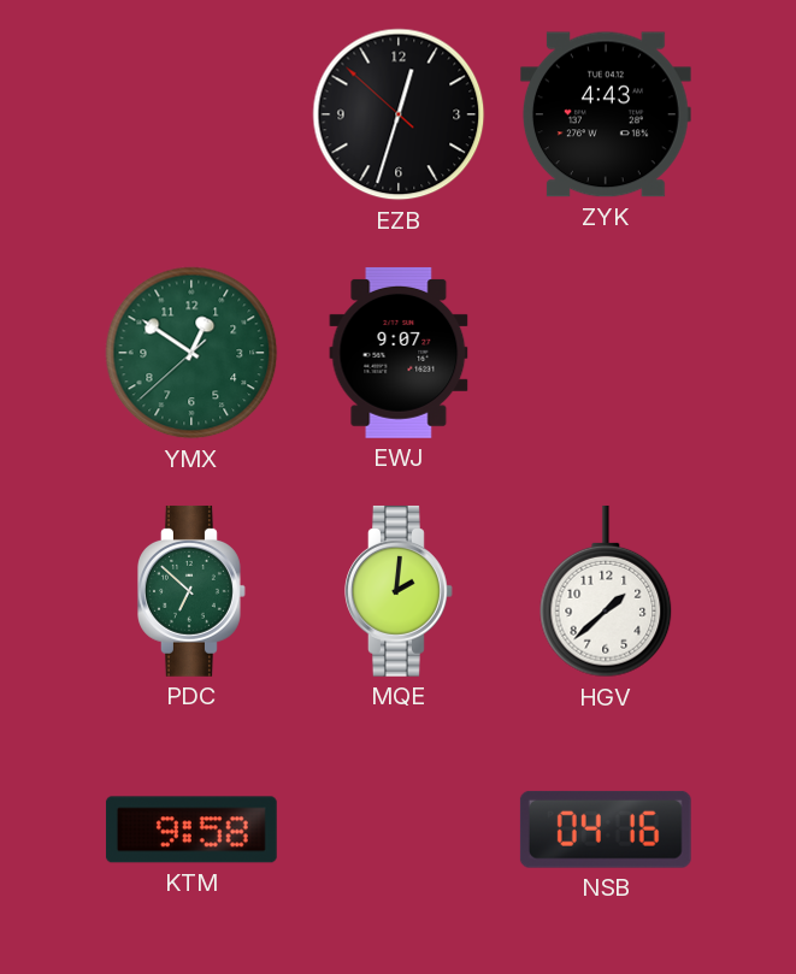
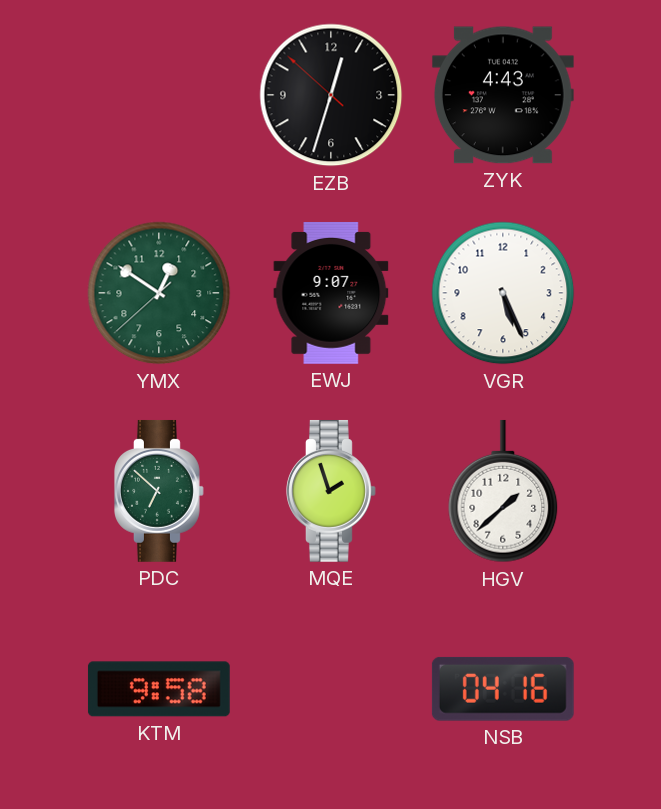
VGR: none -> 5:26
MQE: 2:01 -> 1:57
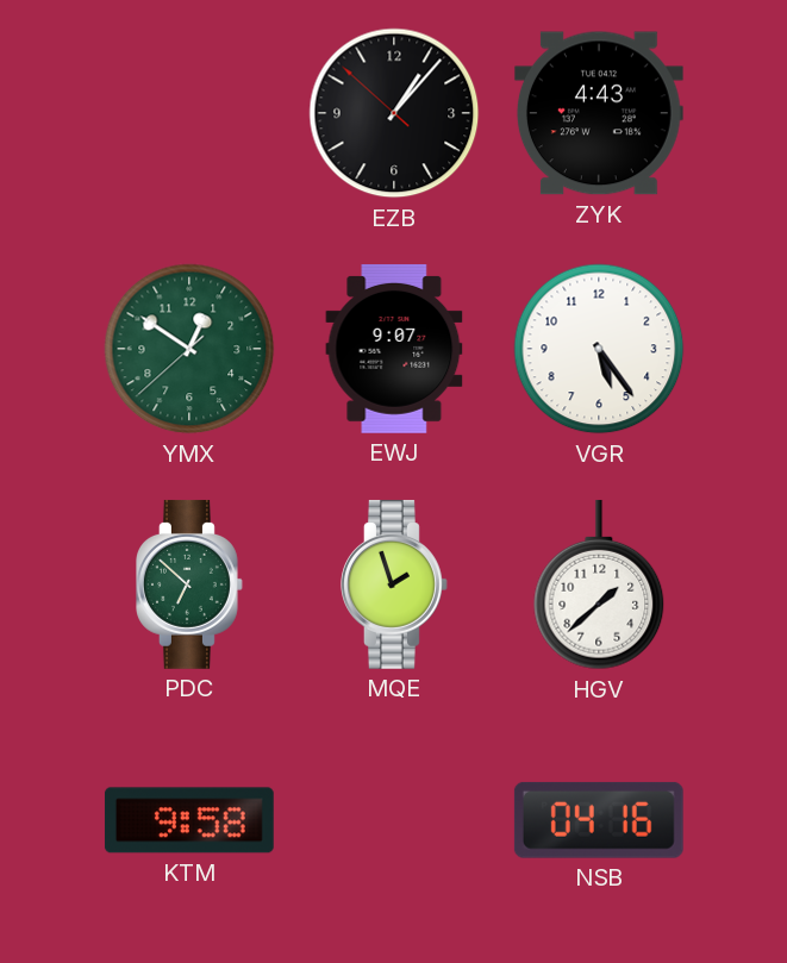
EZB: 12:32 -> 1:06
VGR: 5:26 -> 5:24
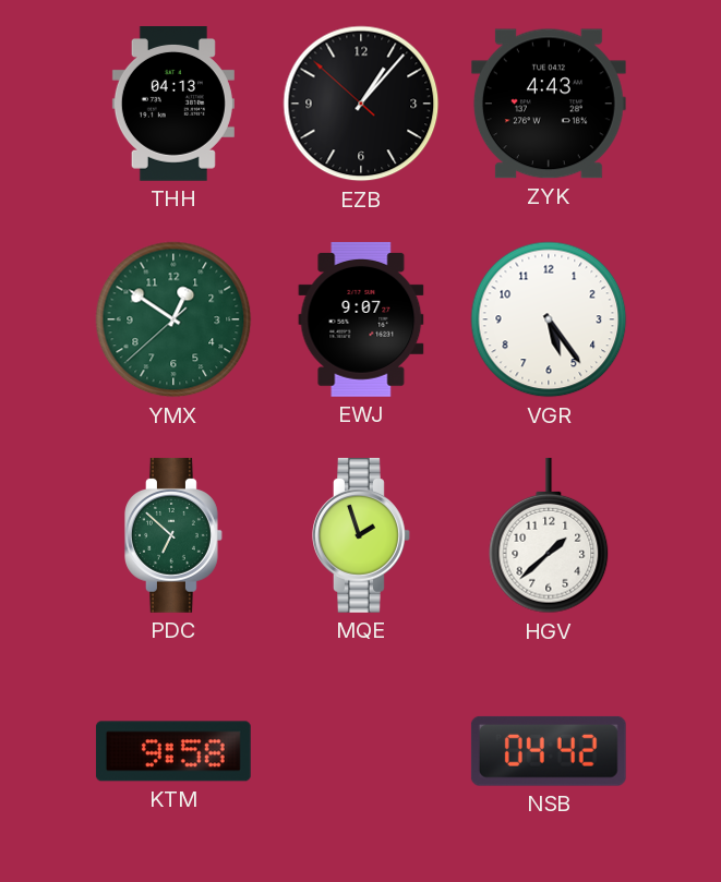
THH: none -> 04:13
NSB: 04:16 -> 04:42
